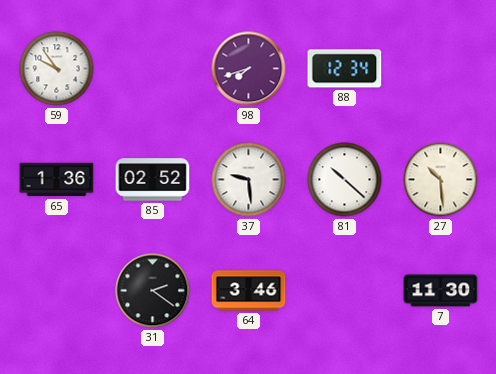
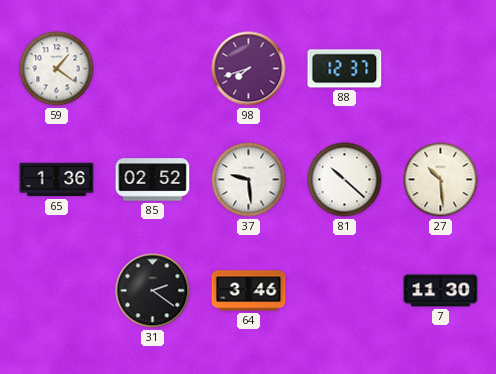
59: 9:54 -> 1:21
88: 12:34 -> 12:37
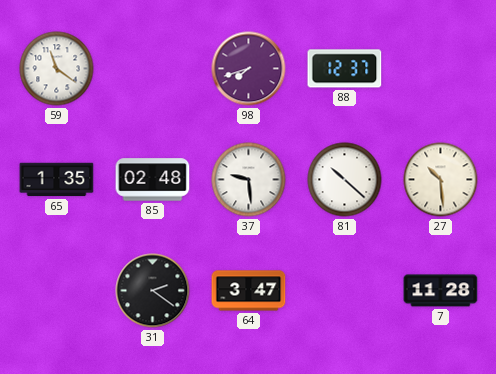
59: 1:21 -> 11:21
65: 1:36 -> 1:35
85: 02:52 -> 02:48
64: 3:46 -> 3:47
7: 11:30 -> 11:28
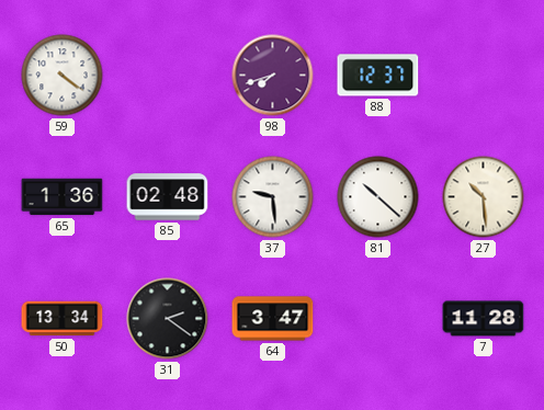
59: 11:21 -> 4:21
65: 1:35 -> 1:36
50: none -> 13:34
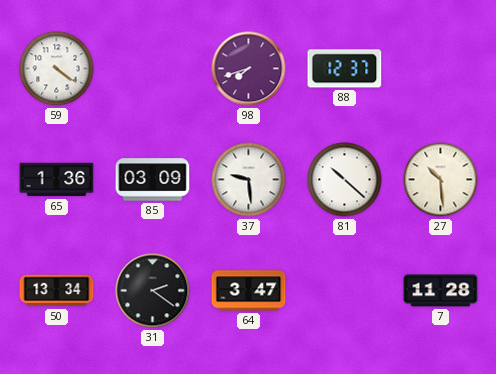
85: 02:48 -> 03:09
